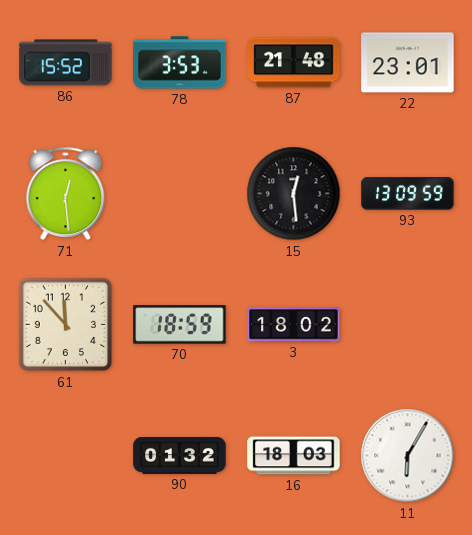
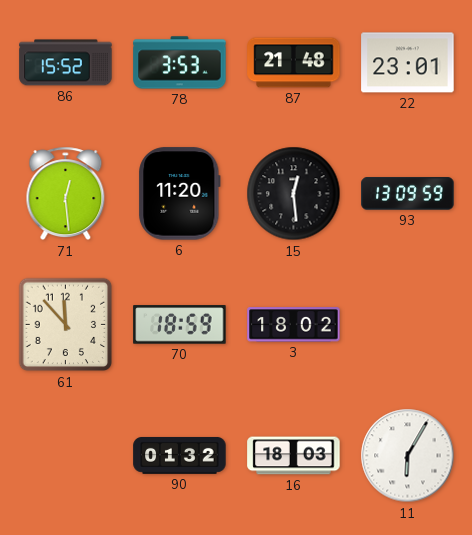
6: none -> 11:20
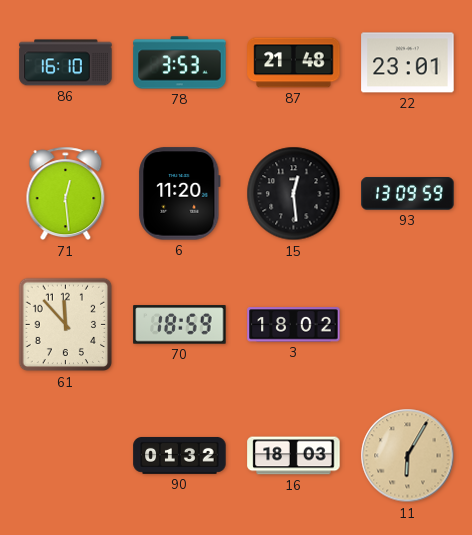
86: 15:52 -> 16:10
11 dial: white -> champagne
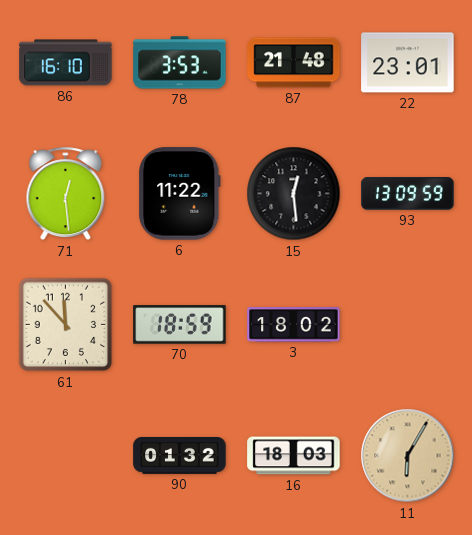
6: 11:20 -> 11:22
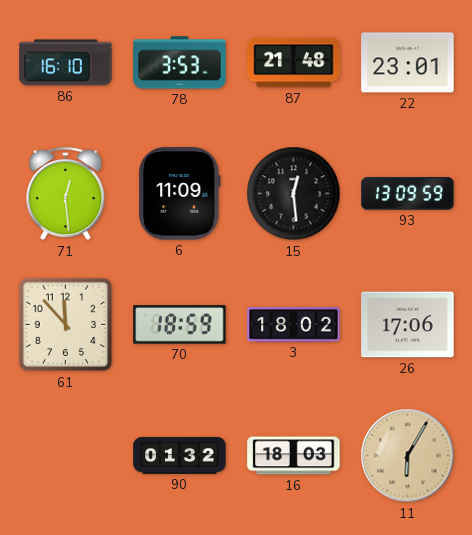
6: 11:22 -> 11:09
26: none -> 17:06
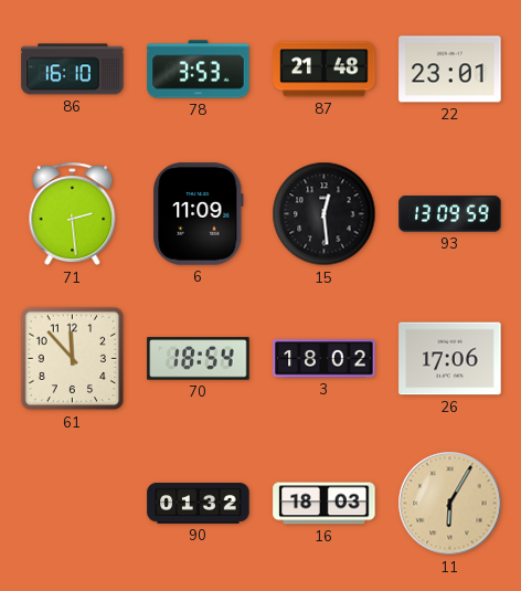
71: 12:29 -> 2:29
70: 18:59 -> 18:54
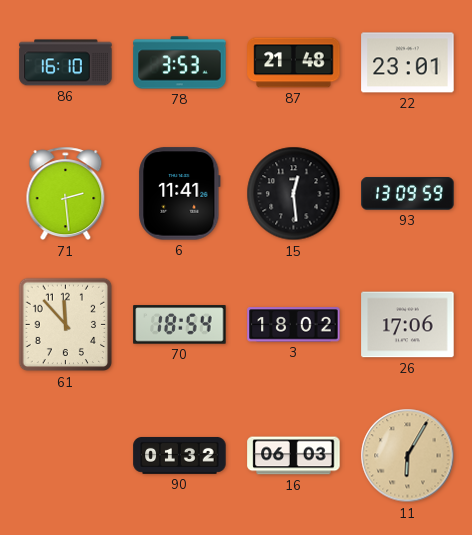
6: 11:09 -> 11:41
16: 18:03 -> 06:03
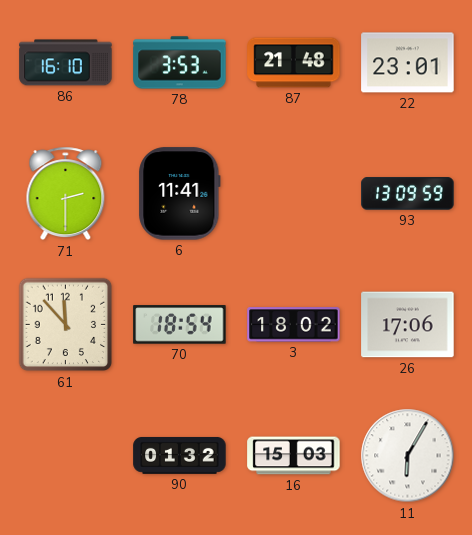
71: 2:29 -> 2:30
15: 12:29 -> none
16: 06:03 -> 15:03
11 dial: champagne -> white
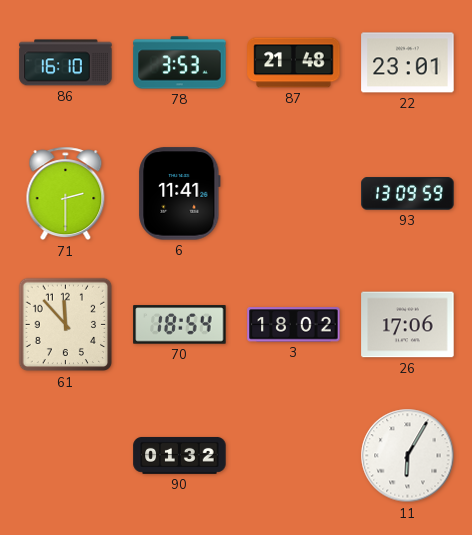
16: 15:03 -> none
